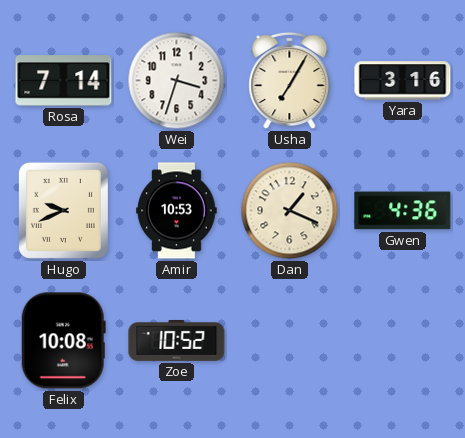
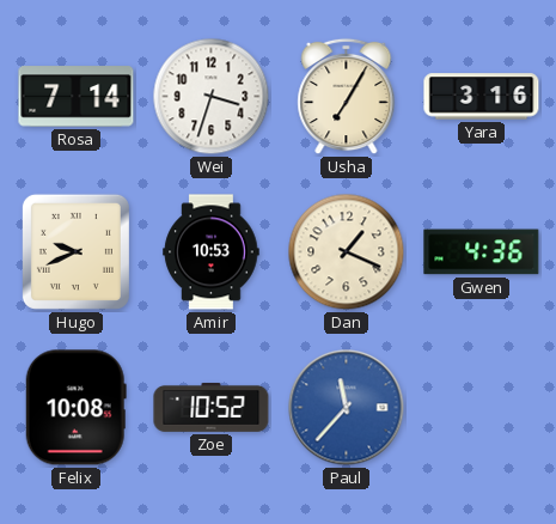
Paul: none -> 11:37
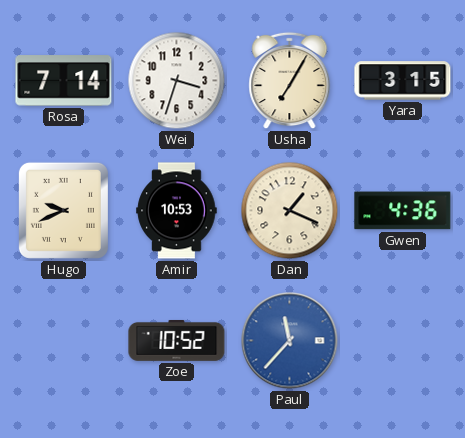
Yara: 3:16 -> 3:15
Felix: 10:08 -> none
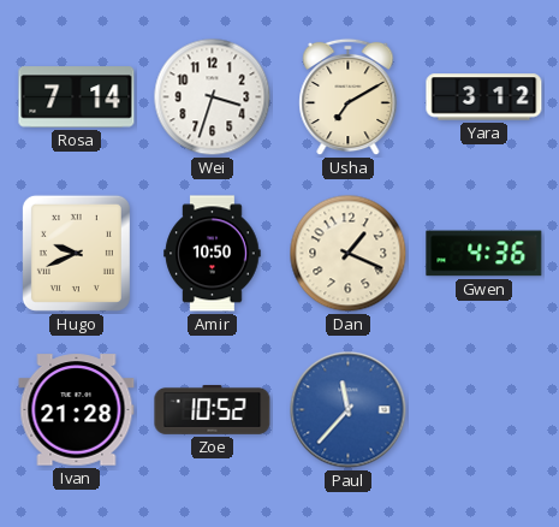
Usha: 7:05 -> 7:10
Yara: 3:15 -> 3:12
Amir: 10:53 -> 10:50
Ivan: none -> 21:28
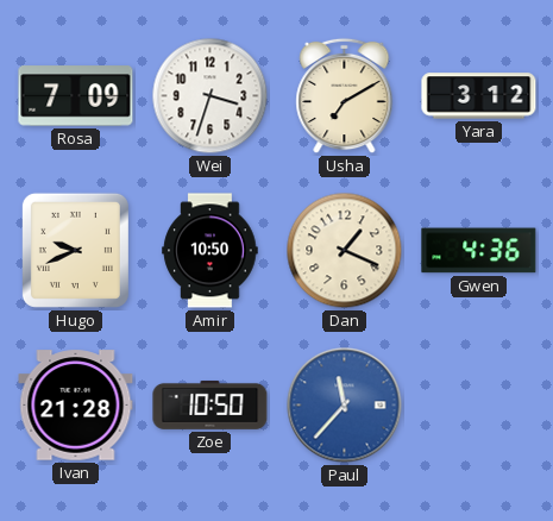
Rosa: 7:14 -> 7:09
Zoe: 10:52 -> 10:50
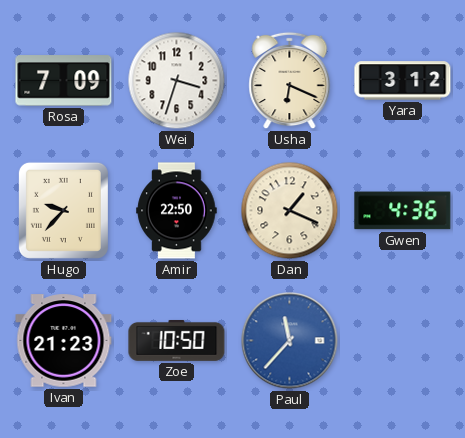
Usha: 7:10 -> 6:19
Hugo: 9:41 -> 9:37
Amir: 10:50 -> 22:50
Ivan: 21:28 -> 21:23
